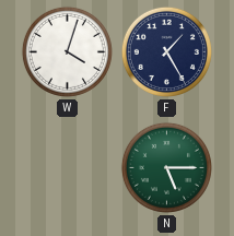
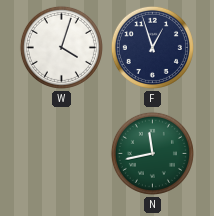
F: 1:25 -> 12:57
N: 5:15 -> 11:43
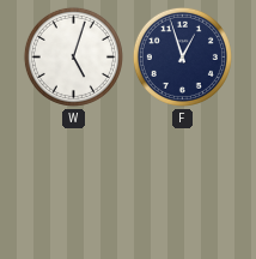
W: 4:03 -> 5:03
N: 11:43 -> none
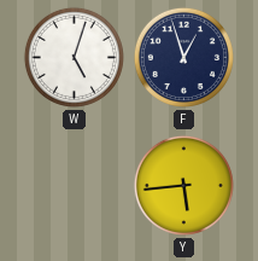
Y: none -> 5:44
